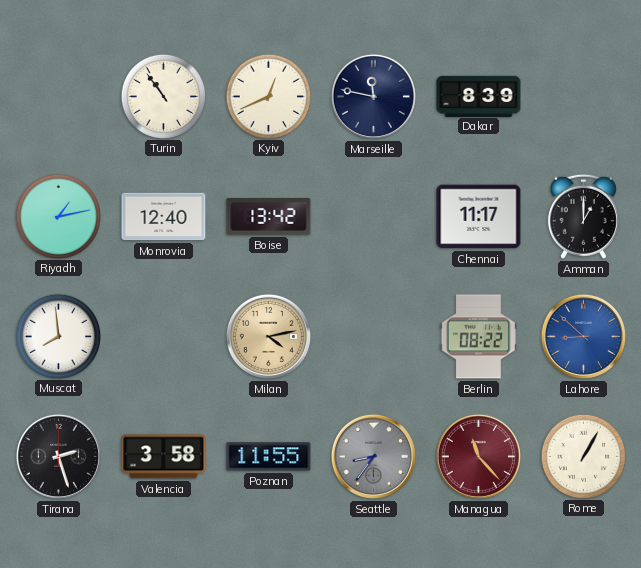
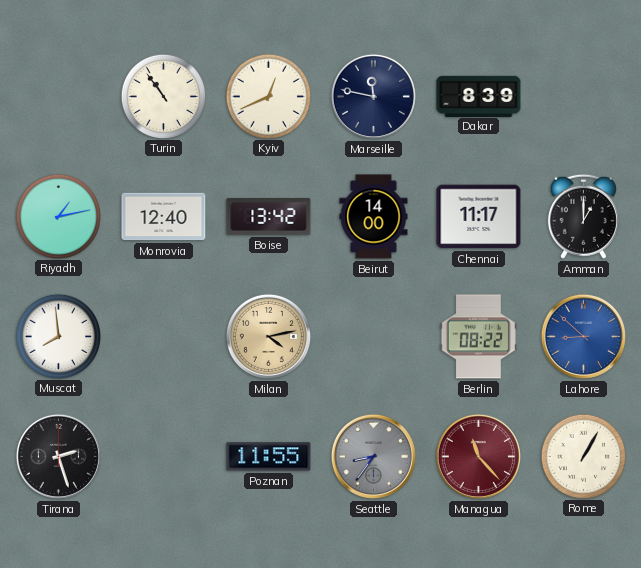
Beirut: none -> 14:00
Valencia: 3:58 -> none
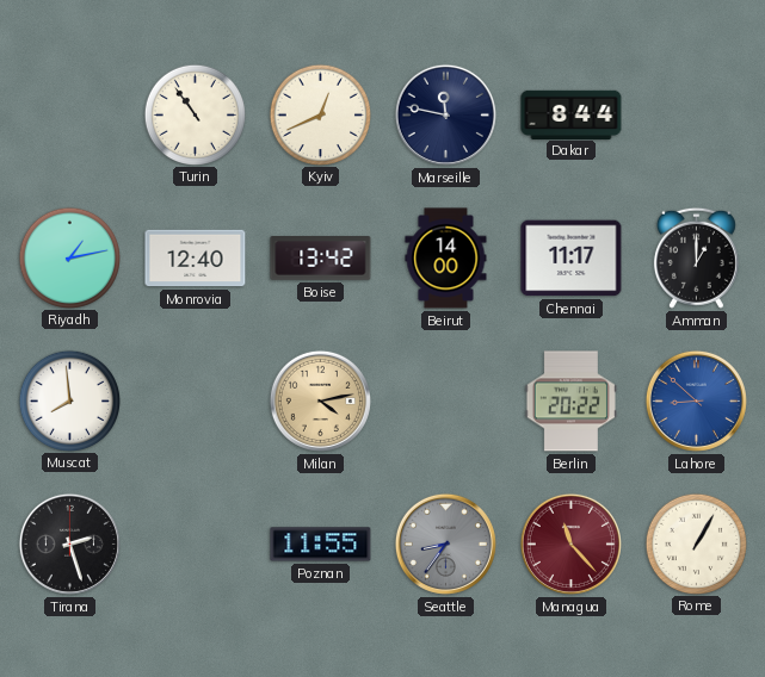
Dakar: 8:39 -> 8:44
Berlin: 08:22 -> 20:22
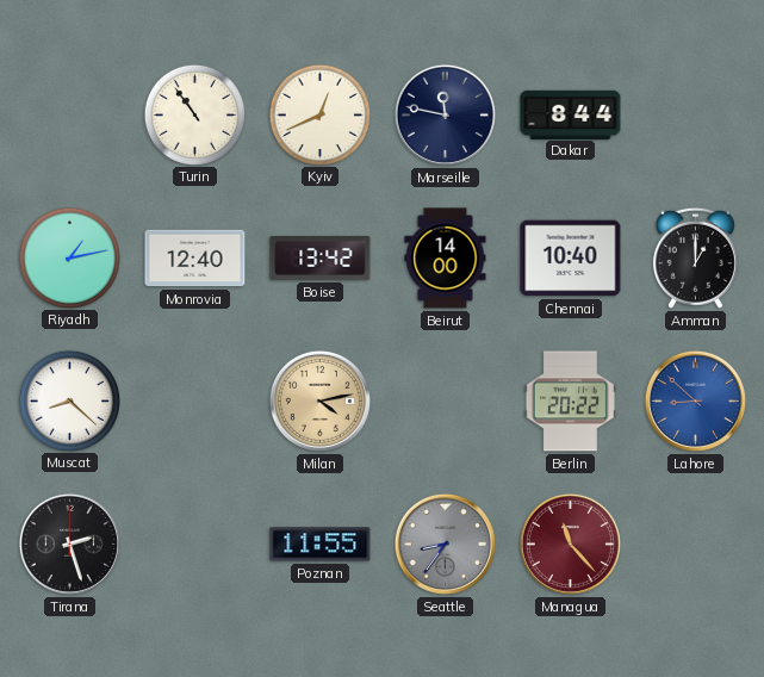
Chennai: 11:17 -> 10:40
Muscat: 7:59 -> 8:22
Rome: 1:05 -> none
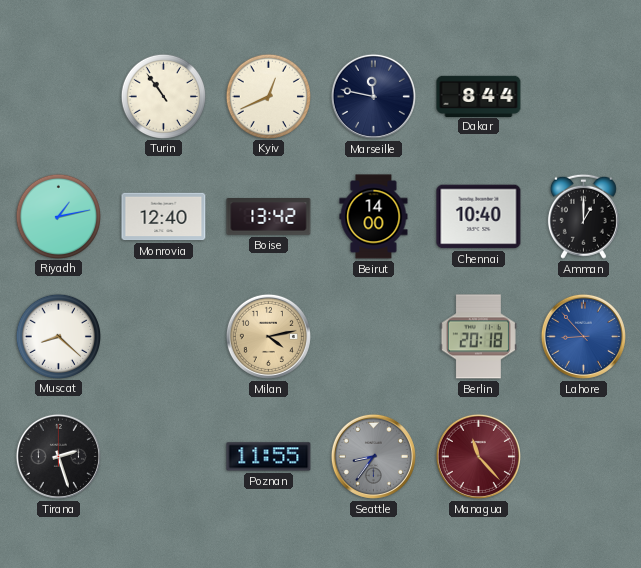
Berlin: 20:22 -> 20:18
Lahore: 8:52 -> 8:53
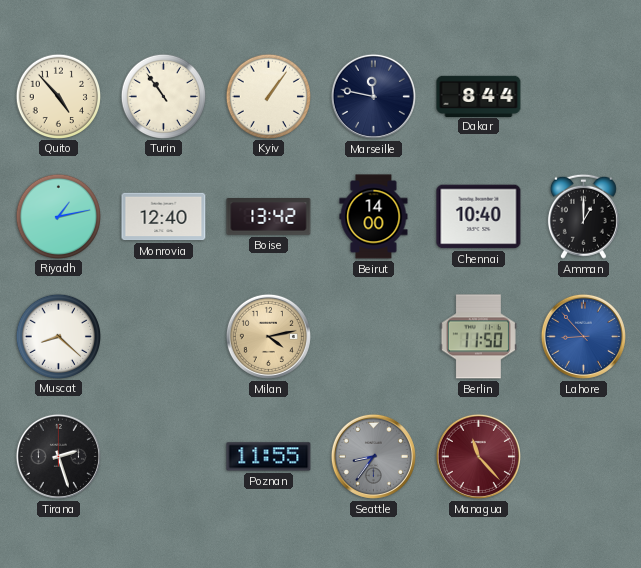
Quito: none -> 4:53
Kyiv: 12:41 -> 1:06
Berlin: 20:18 -> 11:50
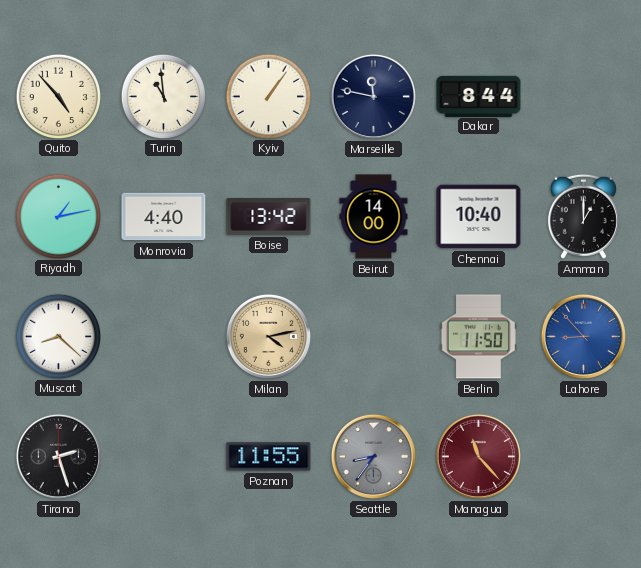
Turin: 10:54 -> 10:59
Monrovia: 12:40 -> 4:40
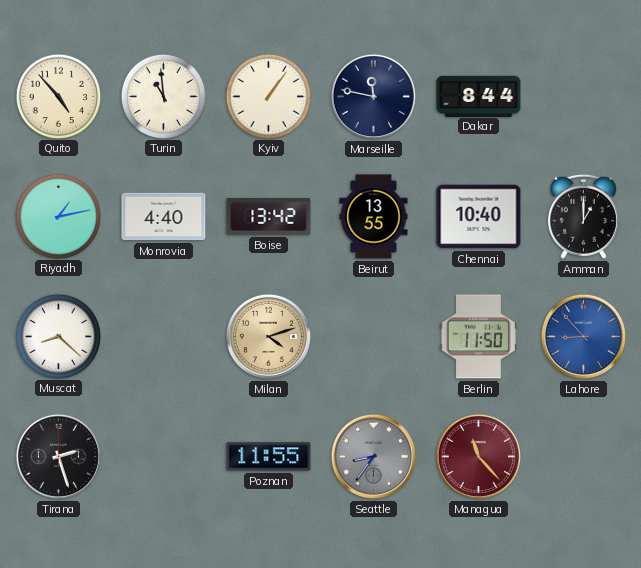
Beirut: 14:00 -> 13:55
Milan: 4:13 -> 4:12
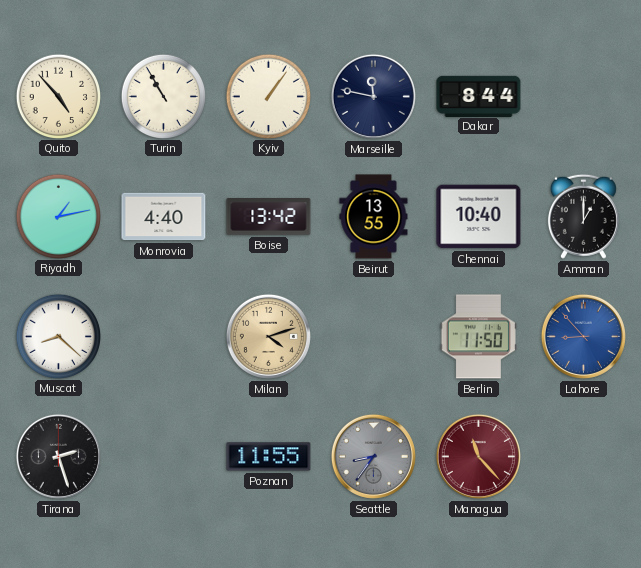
Turin: 10:59 -> 10:55
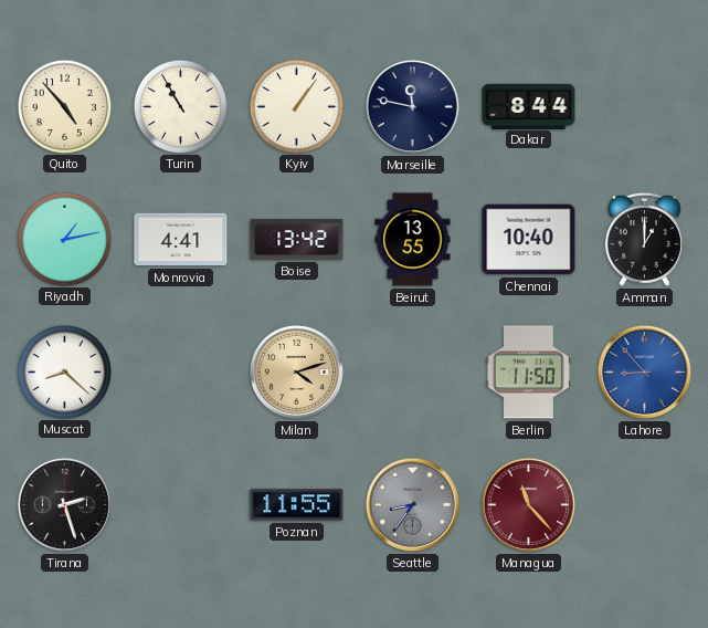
Monrovia: 4:40 -> 4:41
